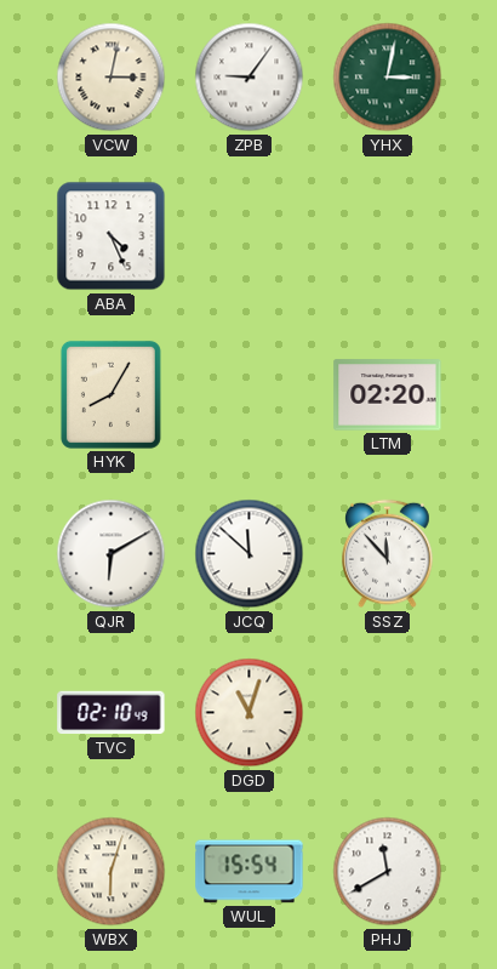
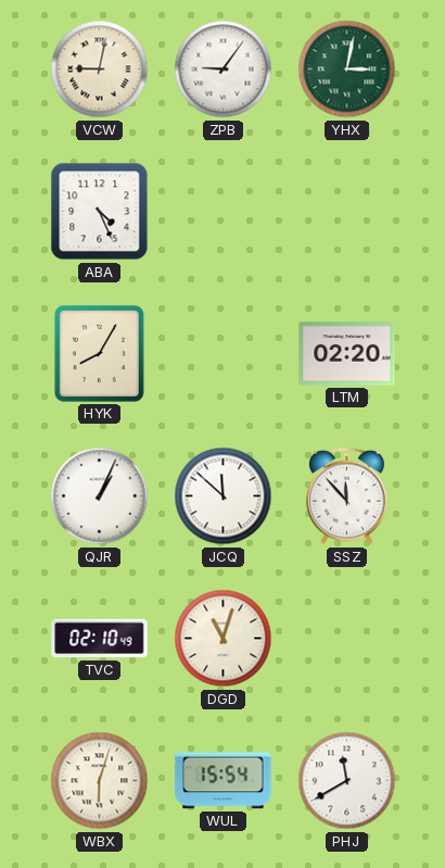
VCW: 3:02 -> 9:02
QJR: 6:10 -> 1:04
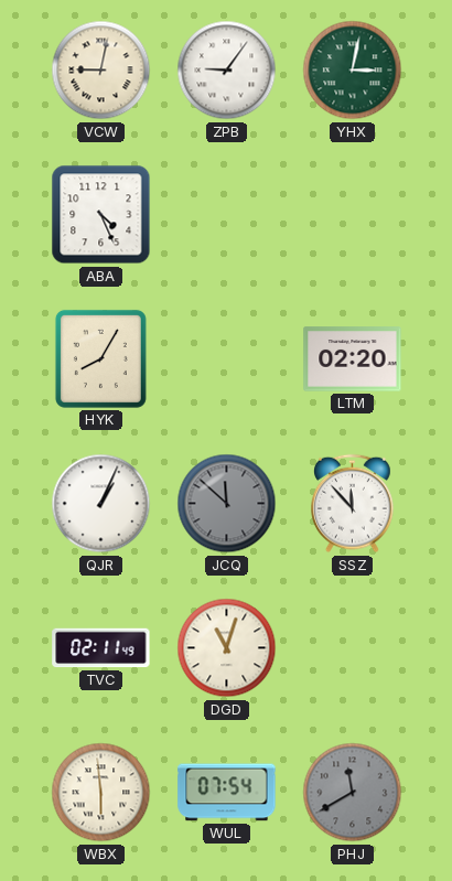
JCQ dial: white -> grey
TVC: 02:10 -> 02:11
WBX: 6:03 -> 5:59
WUL: 15:54 -> 07:54
PHJ dial: white -> grey
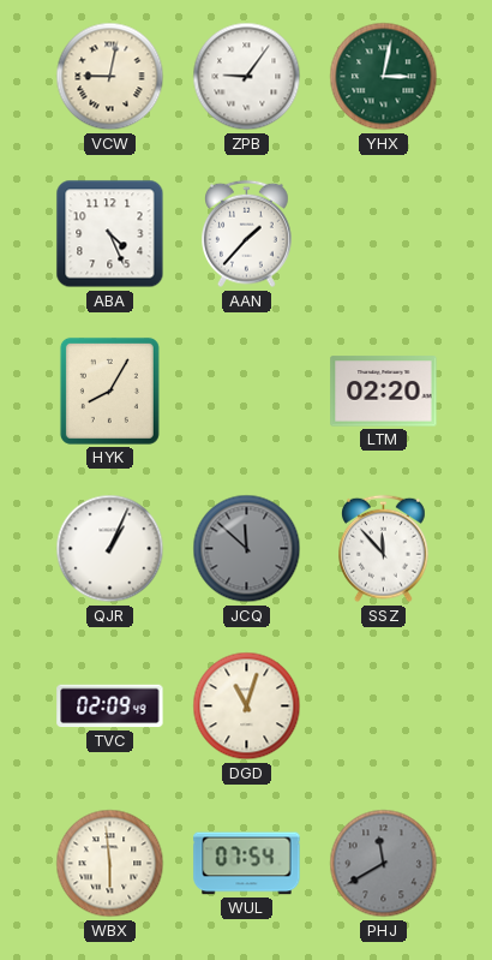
AAN: none -> 1:37
TVC: 02:11 -> 02:09
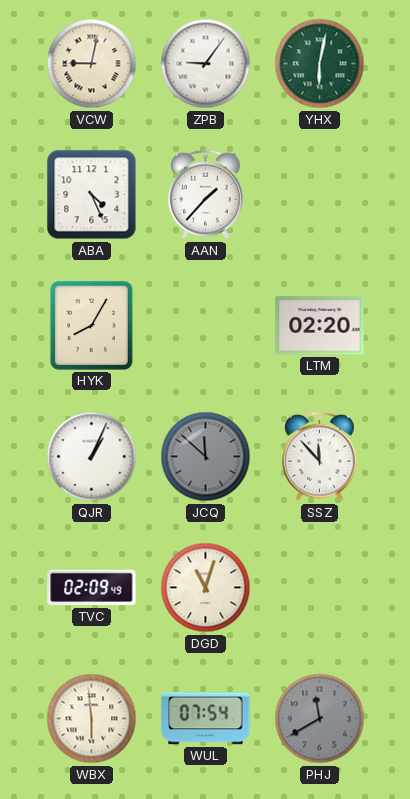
YHX: 3:02 -> 6:02
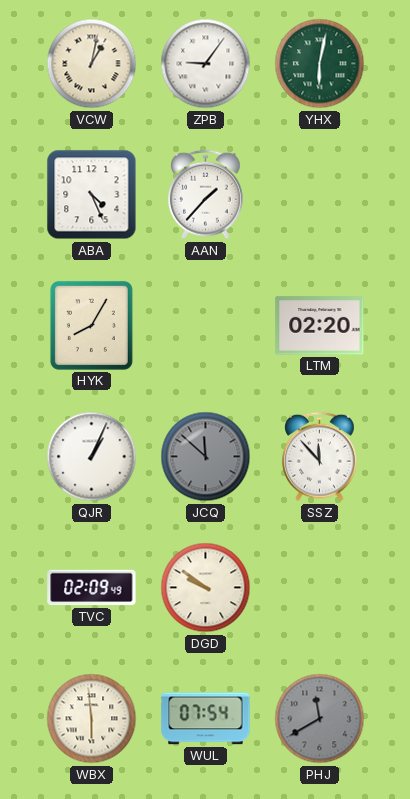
VCW: 9:02 -> 1:02
DGD: 11:03 -> 9:51
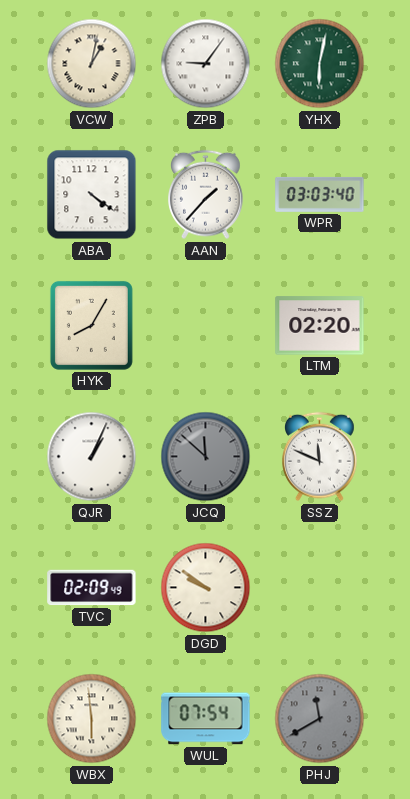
ABA: 4:26 -> 4:21
WPR: none -> 03:03
SSZ: 11:53 -> 11:49
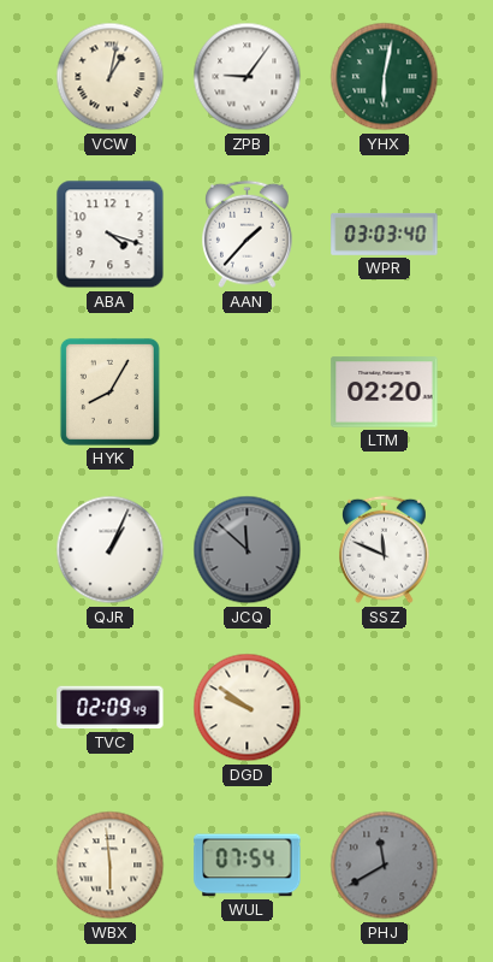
ABA: 4:21 -> 4:18
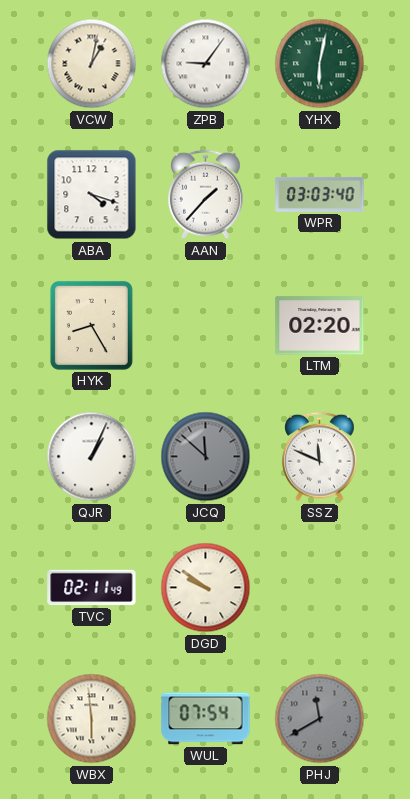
HYK: 8:05 -> 8:25
TVC: 02:09 -> 02:11
